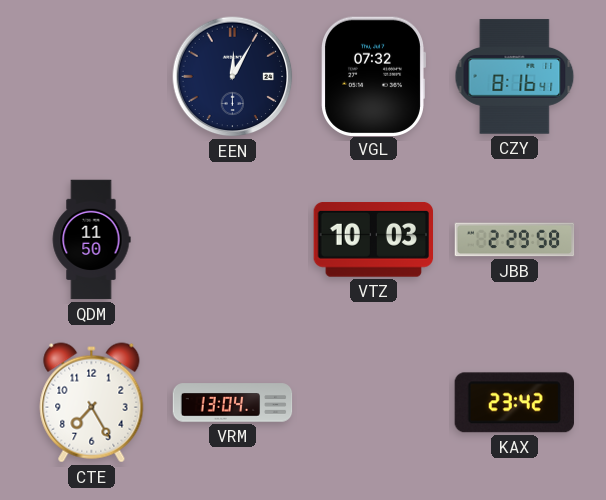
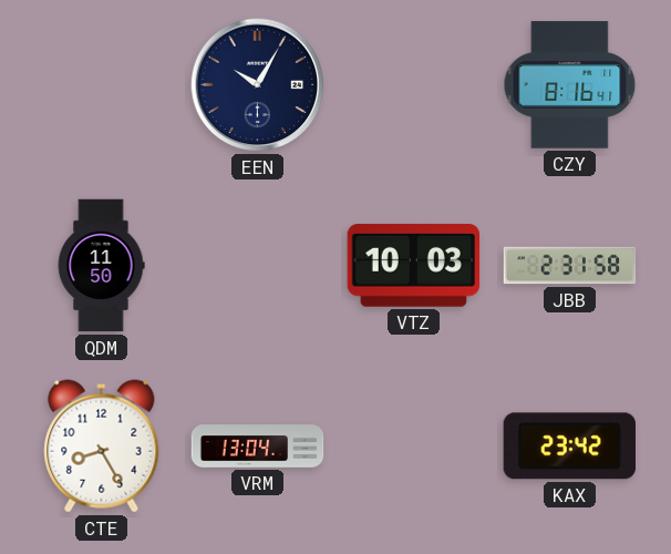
EEN: 12:05 -> 10:05
VGL: 07:32 -> none
JBB: 2:29 -> 2:31
CTE: 7:25 -> 8:25
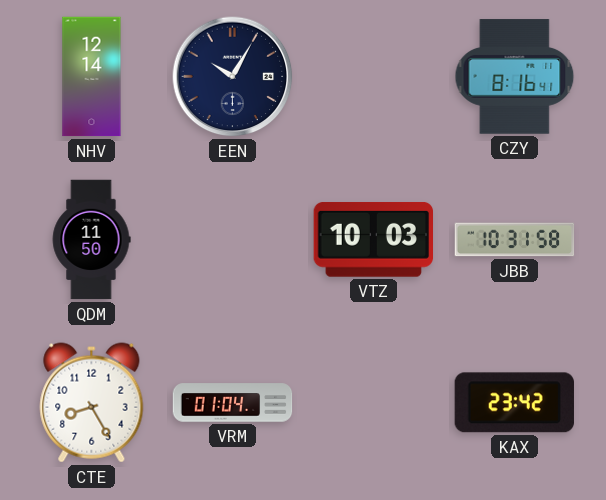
NHV: none -> 12:14
JBB: 2:31 -> 10:31
VRM: 13:04 -> 01:04
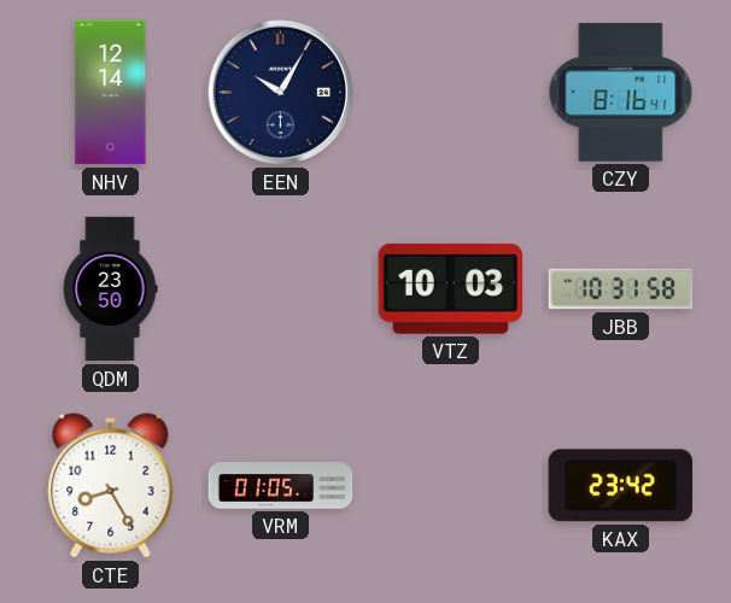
QDM: 11:50 -> 23:50
VRM: 01:04 -> 01:05
